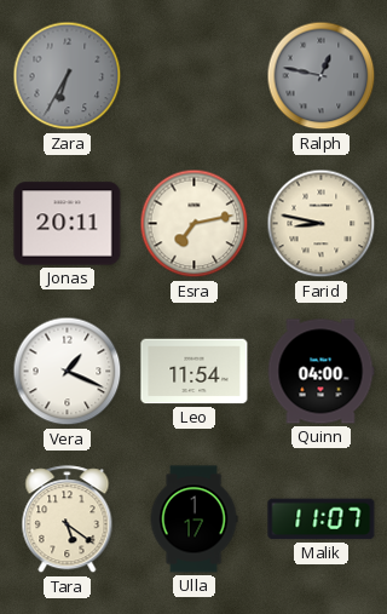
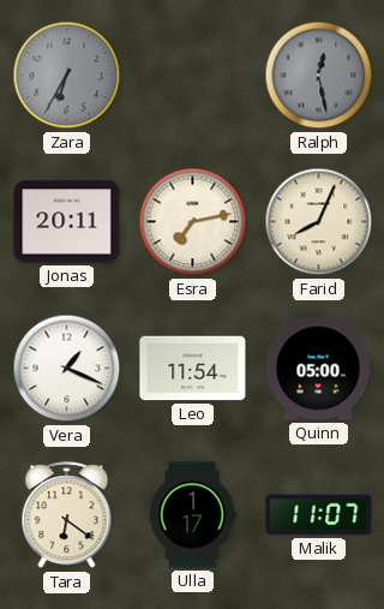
Ralph: 12:47 -> 12:28
Farid: 8:47 -> 8:04
Quinn: 04:00 -> 05:00
Tara: 5:21 -> 6:21
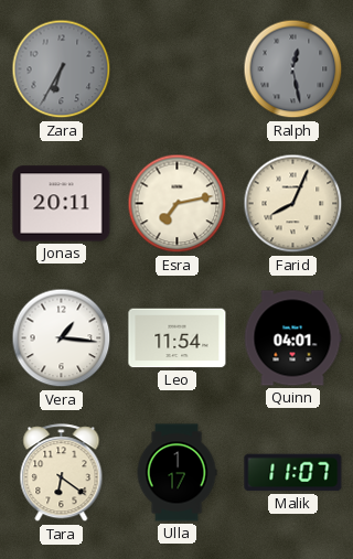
Vera: 1:19 -> 1:16
Quinn: 05:00 -> 04:01
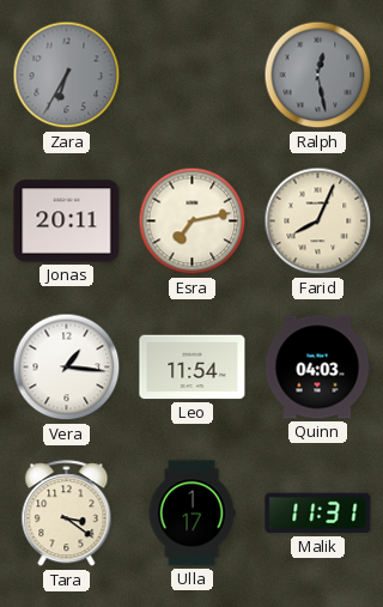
Quinn: 04:01 -> 04:03
Tara: 6:21 -> 3:21
Malik: 11:07 -> 11:31
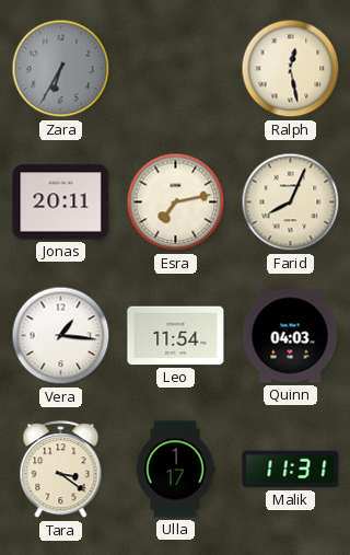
Ralph dial: grey -> cream
